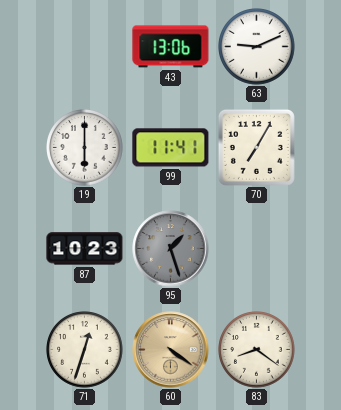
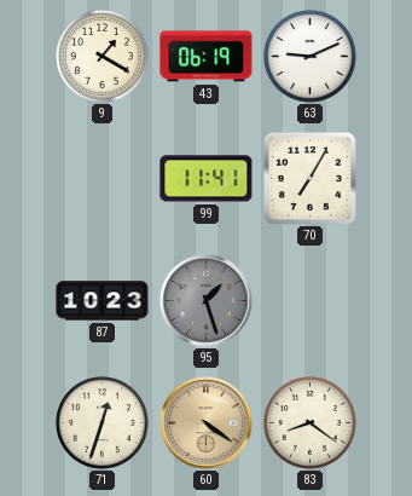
9: none -> 1:20
43: 13:06 -> 06:19
19: 6:00 -> none
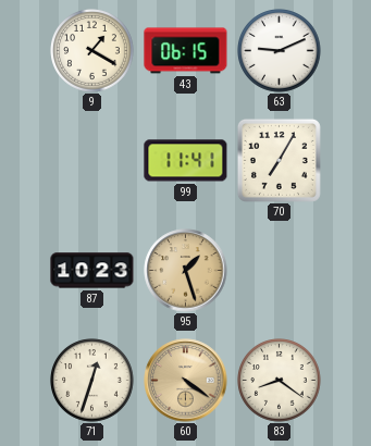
43: 06:19 -> 06:15
95 dial: grey -> champagne
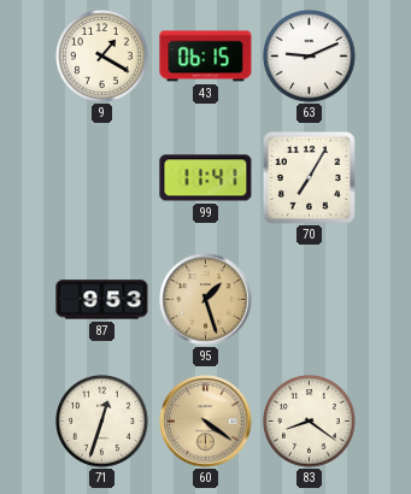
87: 10:23 -> 9:53
